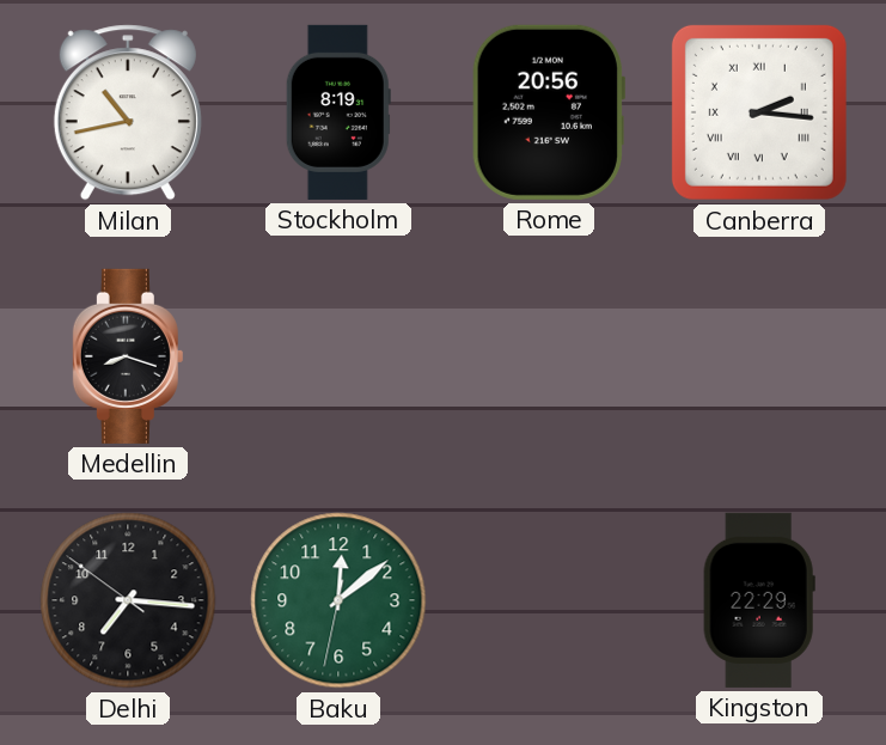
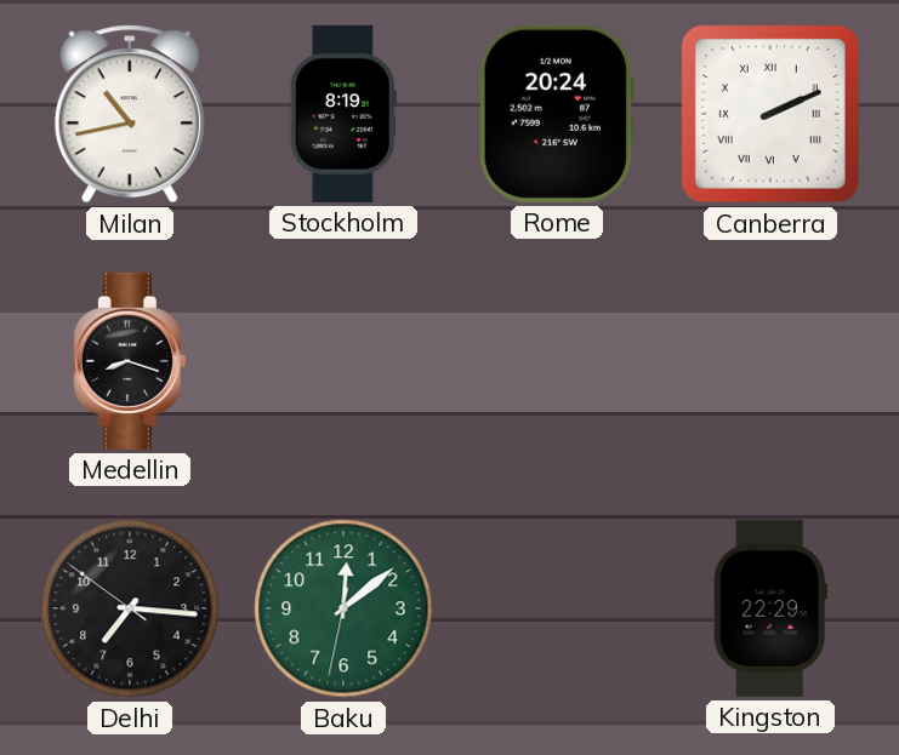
Rome: 20:56 -> 20:24
Canberra: 2:16 -> 2:11
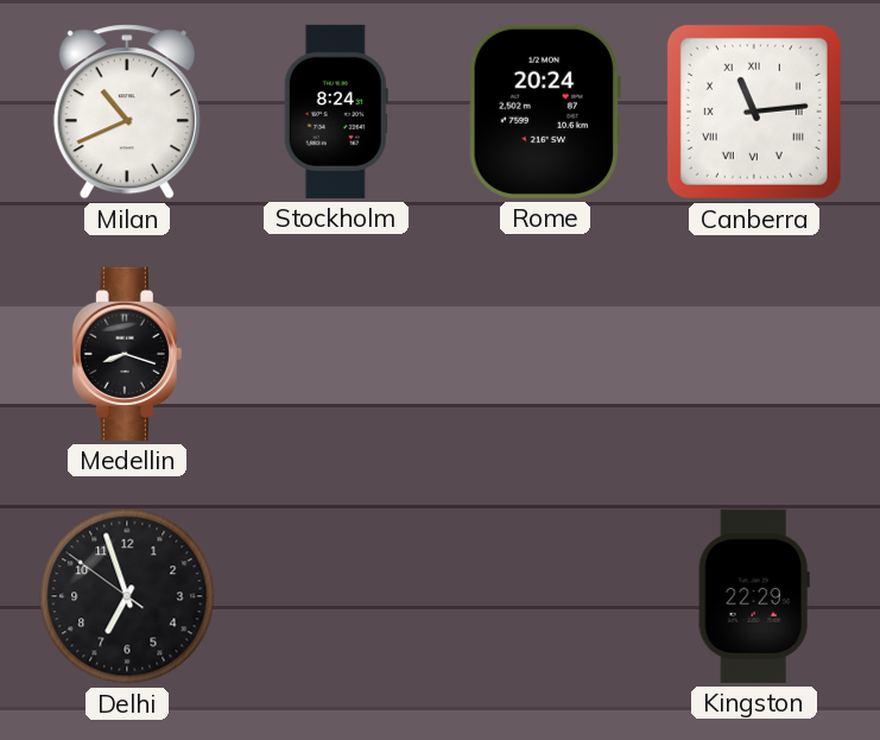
Milan: 10:43 -> 10:41
Stockholm: 8:19 -> 8:24
Canberra: 2:11 -> 11:14
Delhi: 7:15 -> 6:56
Baku: 12:08 -> none
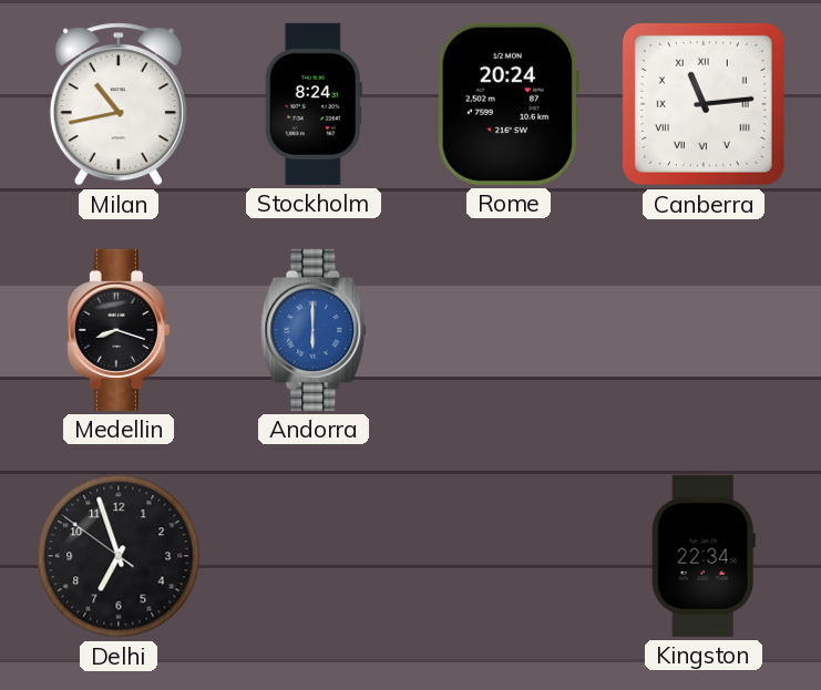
Milan: 10:41 -> 10:43
Andorra: none -> 6:00
Kingston: 22:29 -> 22:34
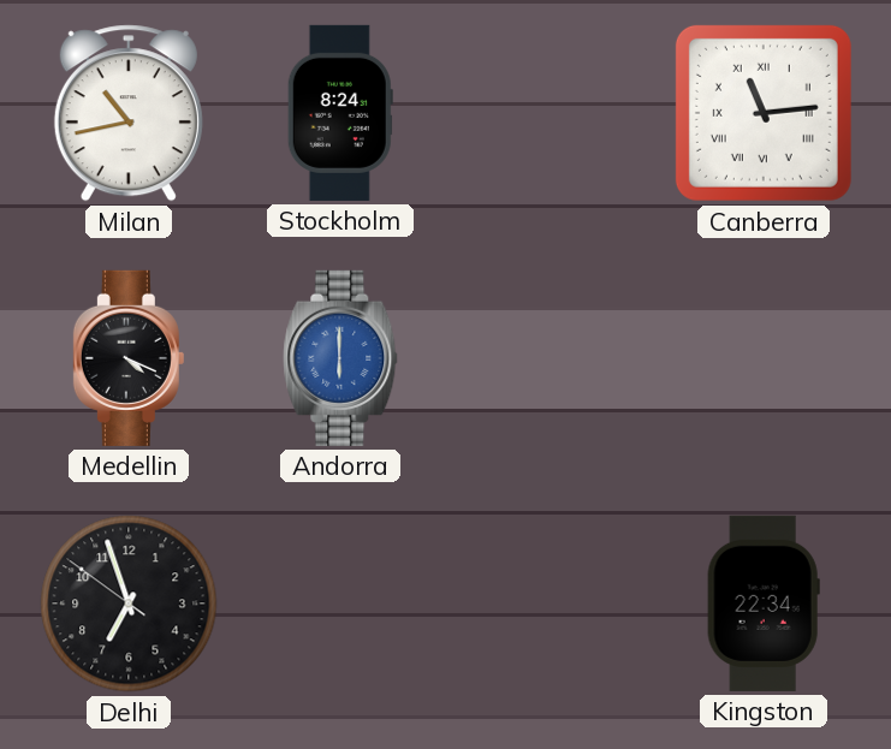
Rome: 20:24 -> none
Medellin: 8:18 -> 4:19
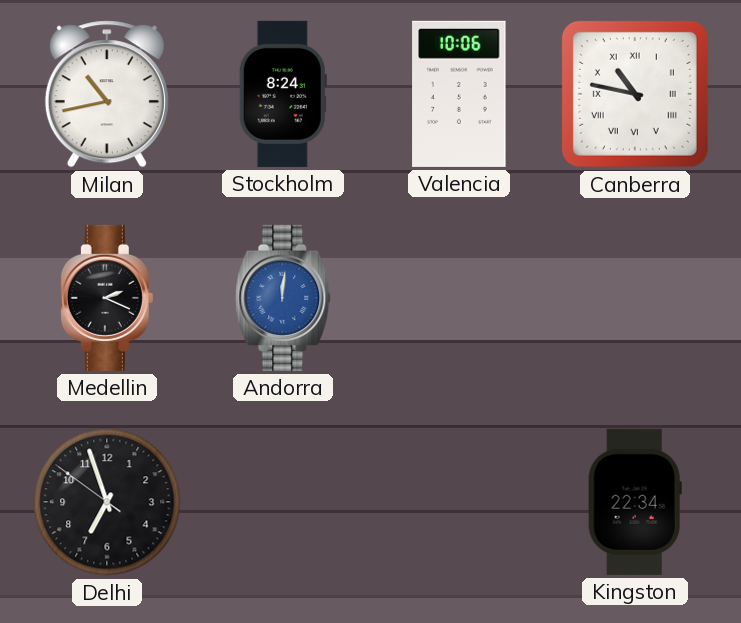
Valencia: none -> 10:06
Canberra: 11:14 -> 10:47
Medellin: 4:19 -> 2:19
Andorra: 6:00 -> 12:01
